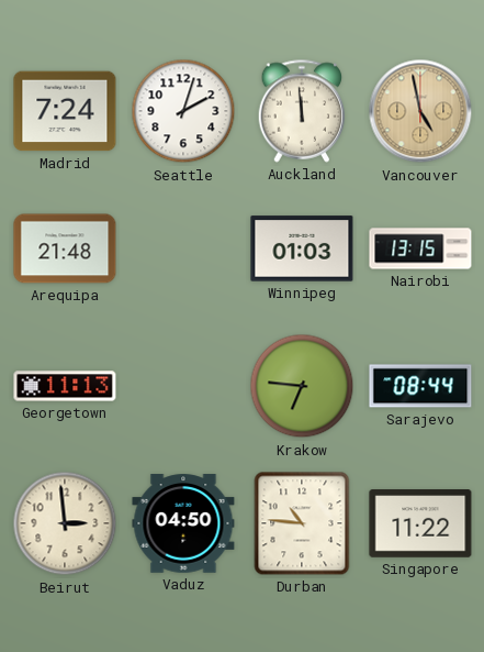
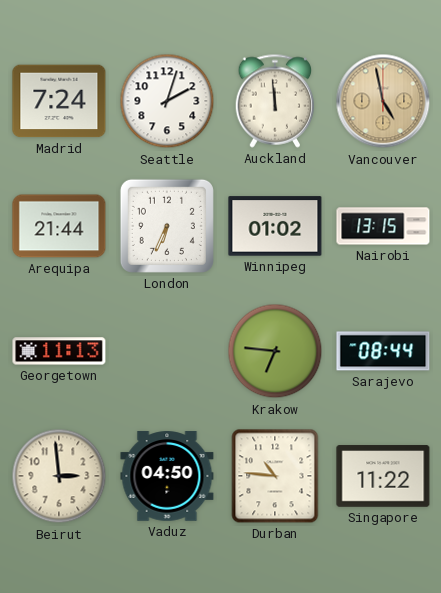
Arequipa: 21:48 -> 21:44
London: none -> 6:34
Winnipeg: 01:03 -> 01:02
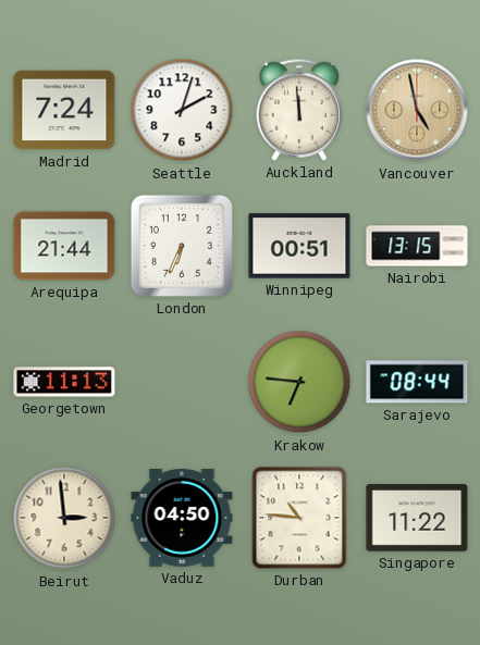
Winnipeg: 01:02 -> 00:51
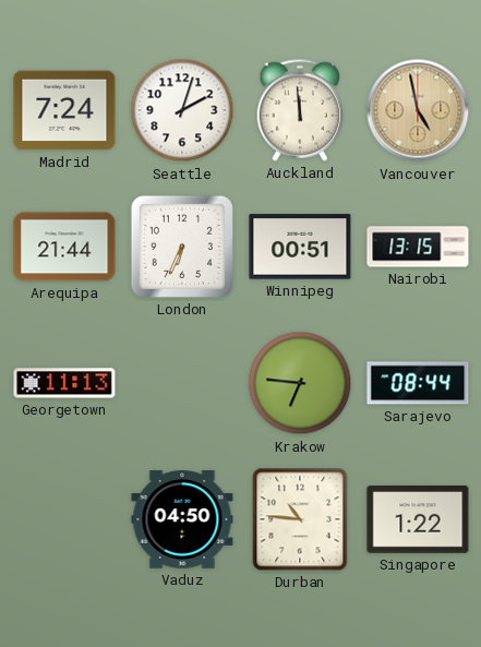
Beirut: 2:59 -> none
Singapore: 11:22 -> 1:22
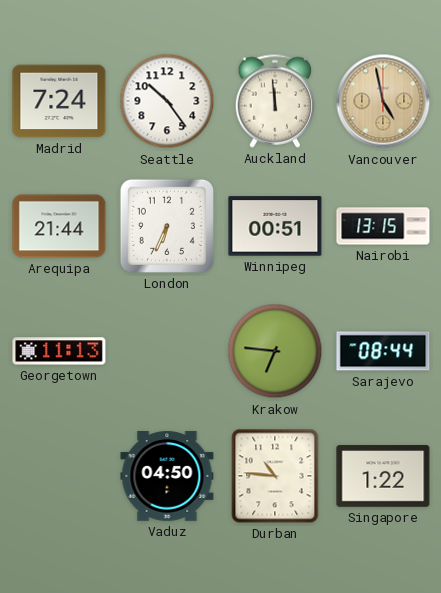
Seattle: 2:03 -> 10:24
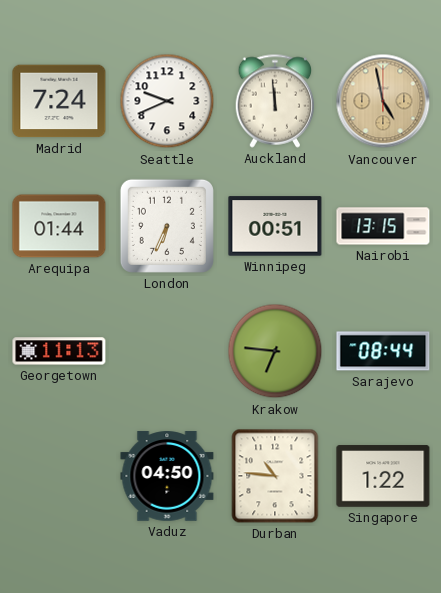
Seattle: 10:24 -> 9:41
Arequipa: 21:44 -> 01:44
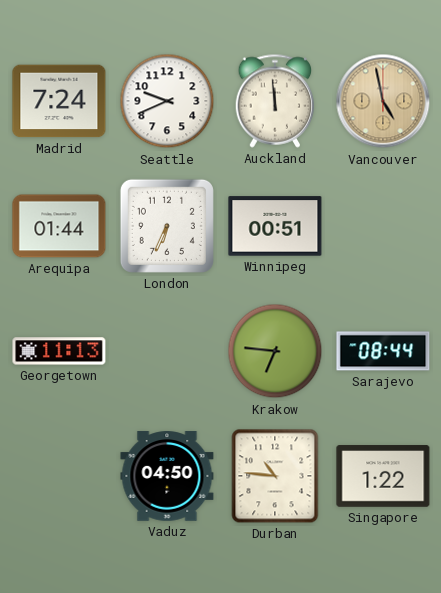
Nairobi: 13:15 -> none
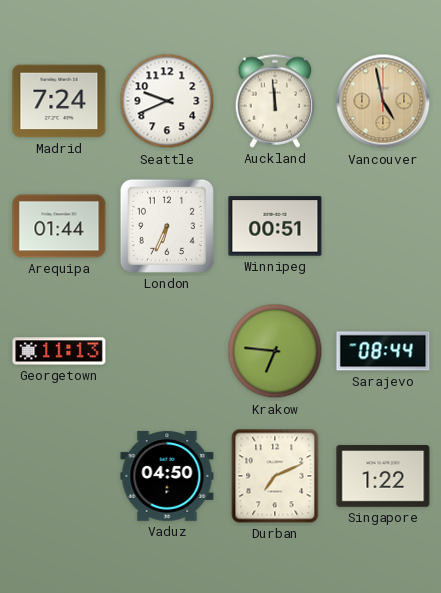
Durban: 10:46 -> 7:11
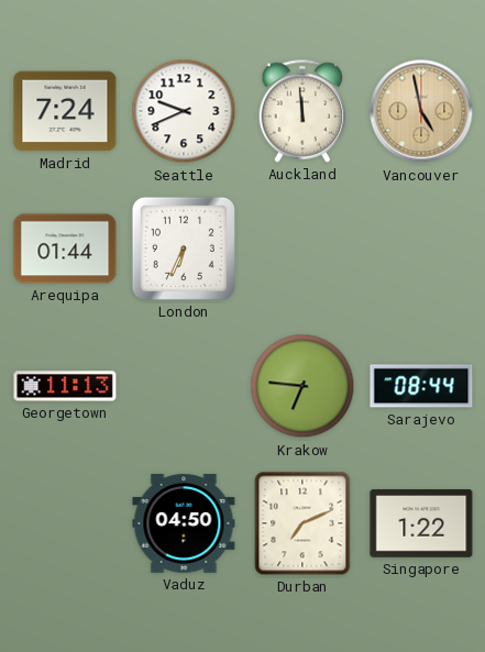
Winnipeg: 00:51 -> none
